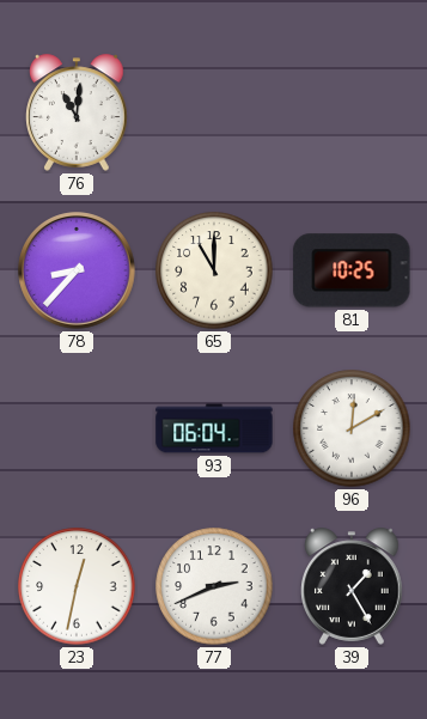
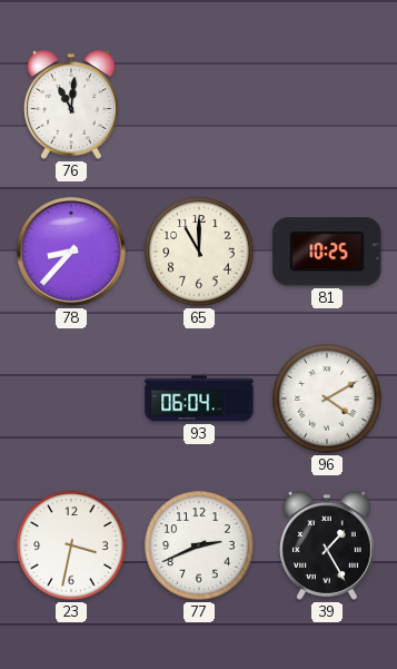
96: 12:10 -> 4:10
23: 12:32 -> 3:32
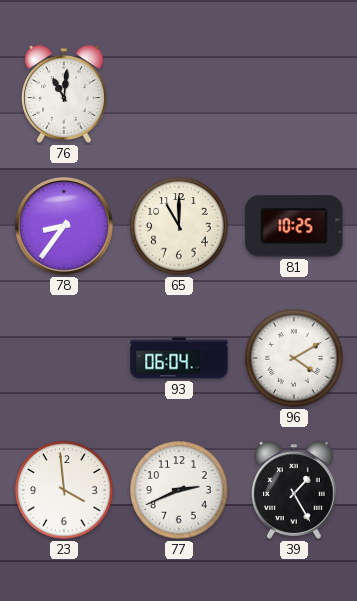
78: 8:37 -> 8:36
23: 3:32 -> 3:59
